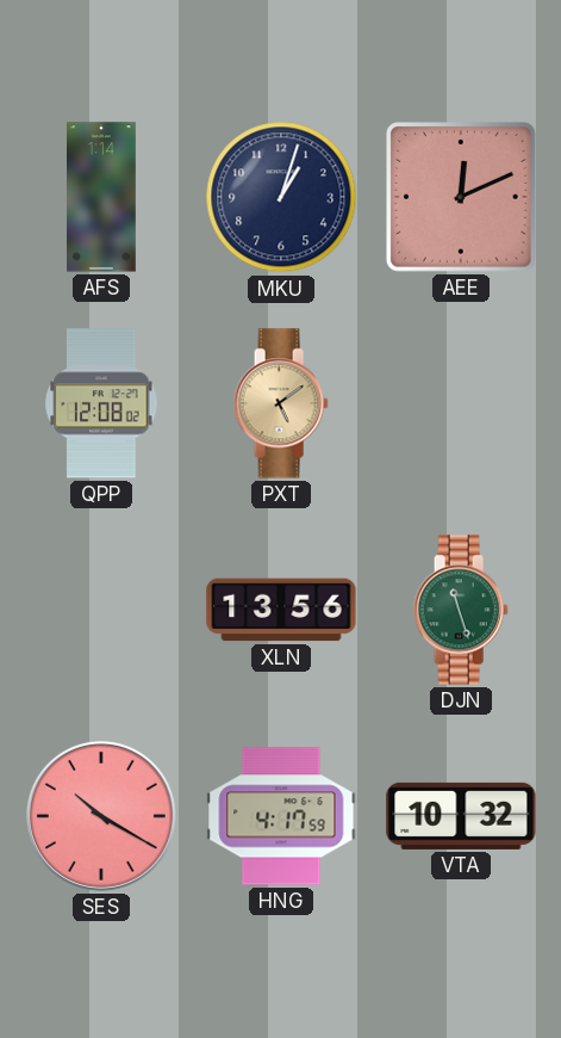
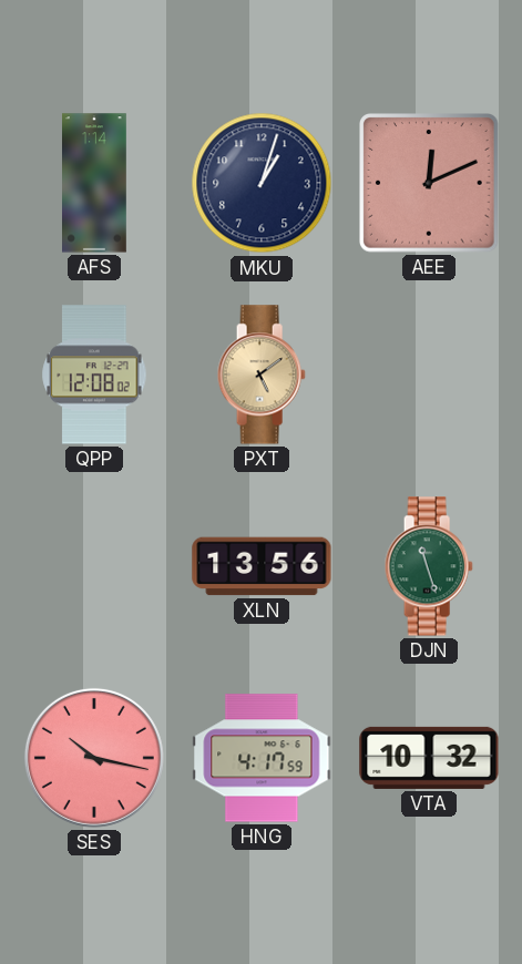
SES: 10:20 -> 10:17
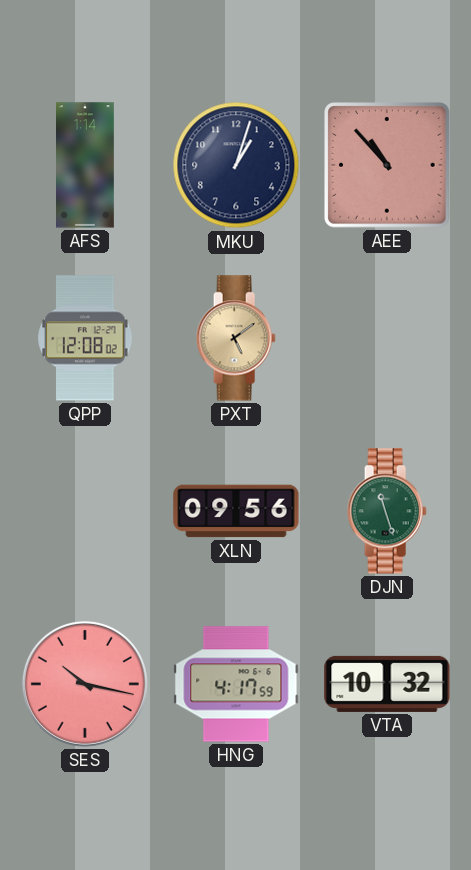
AEE: 12:11 -> 10:53
XLN: 13:56 -> 09:56
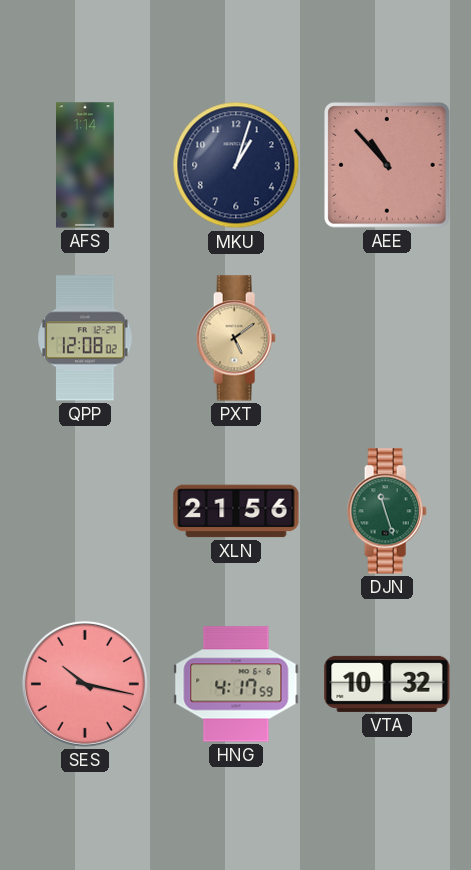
XLN: 09:56 -> 21:56
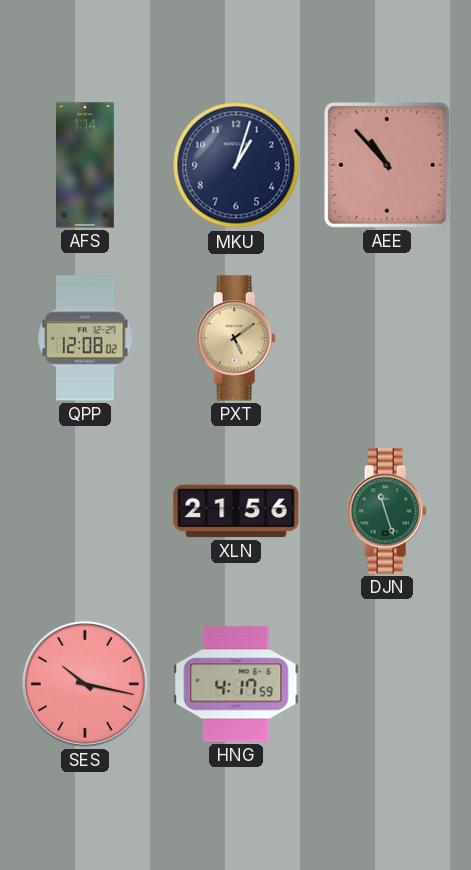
VTA: 10:32 -> none
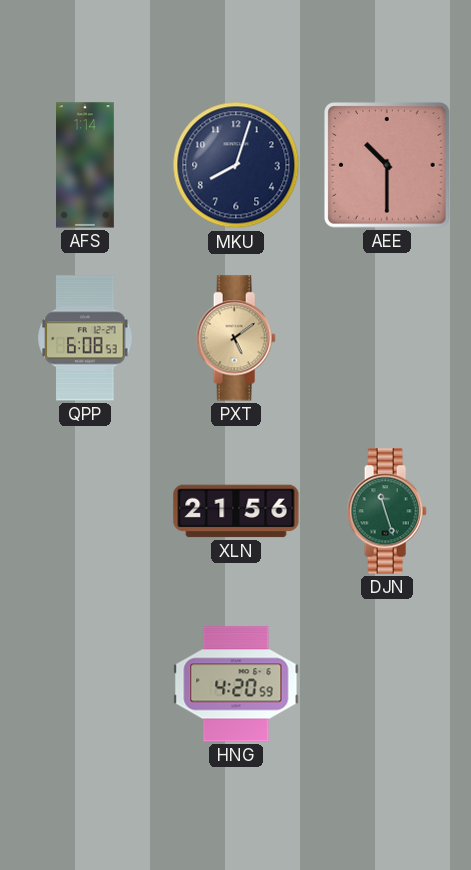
MKU: 1:03 -> 8:03
AEE: 10:53 -> 10:30
QPP: 12:08 -> 6:08
SES: 10:17 -> none
HNG: 4:17 -> 4:20
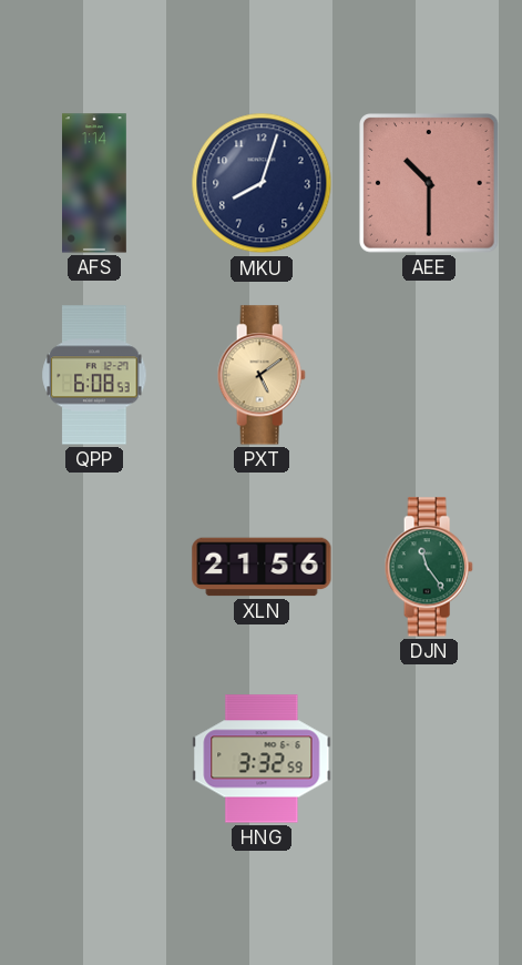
DJN: 11:27 -> 11:24
HNG: 4:20 -> 3:32
